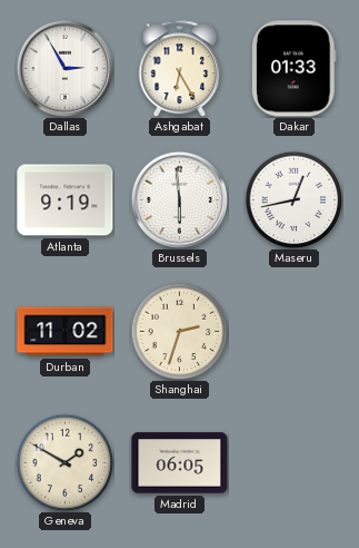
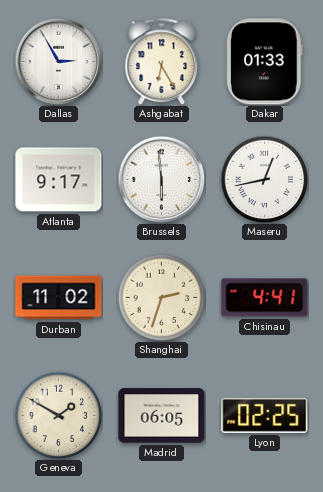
Atlanta: 9:19 -> 9:17
Chisinau: none -> 4:41
Lyon: none -> 02:25
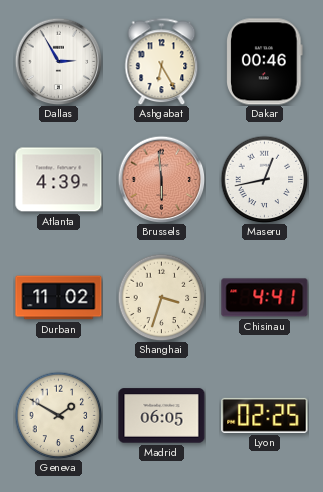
Dakar: 01:33 -> 00:46
Atlanta: 9:17 -> 4:39
Brussels dial: white -> salmon
Shanghai: 2:33 -> 3:33
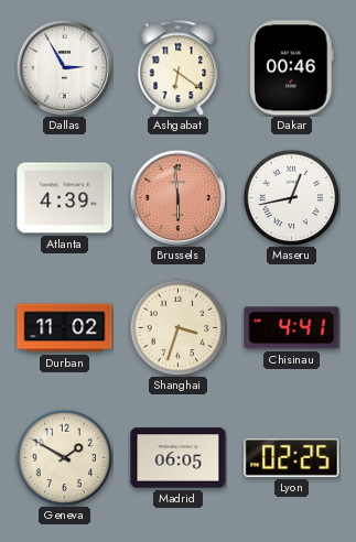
Ashgabat: 6:25 -> 6:21
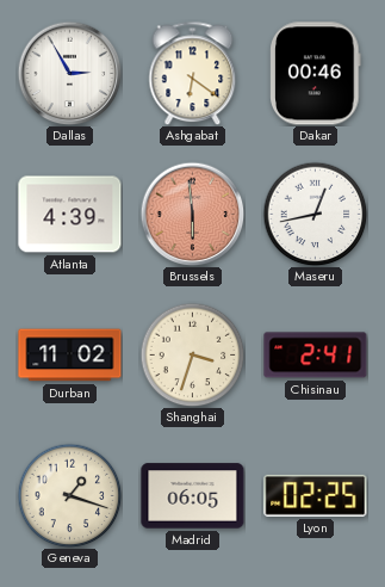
Chisinau: 4:41 -> 2:41
Geneva: 1:50 -> 1:18
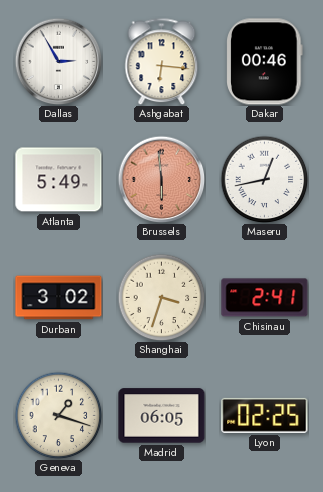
Ashgabat: 6:21 -> 6:16
Atlanta: 4:39 -> 5:49
Durban: 11:02 -> 3:02
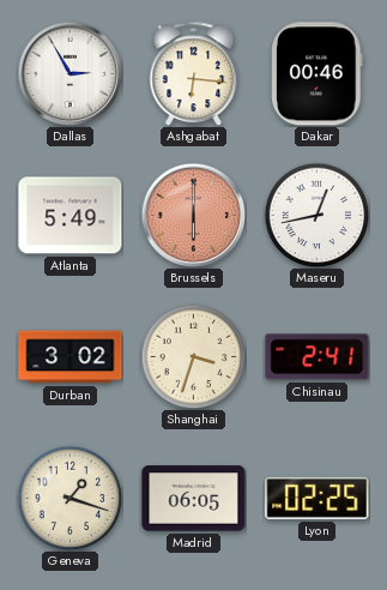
Brussels: 5:59 -> 6:00
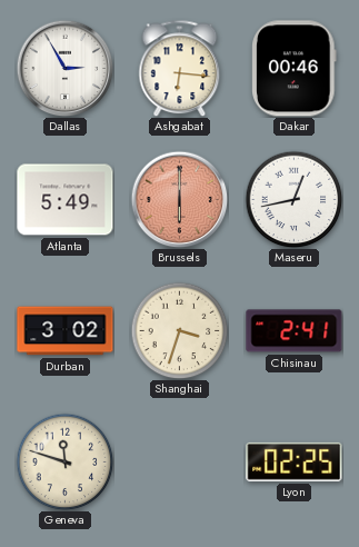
Geneva: 1:18 -> 11:48
Madrid: 06:05 -> none
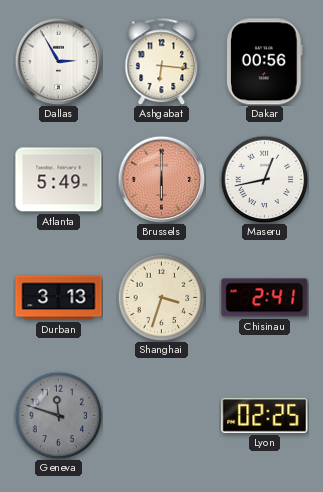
Dakar: 00:46 -> 00:56
Durban: 3:02 -> 3:13
Geneva dial: cream -> grey
